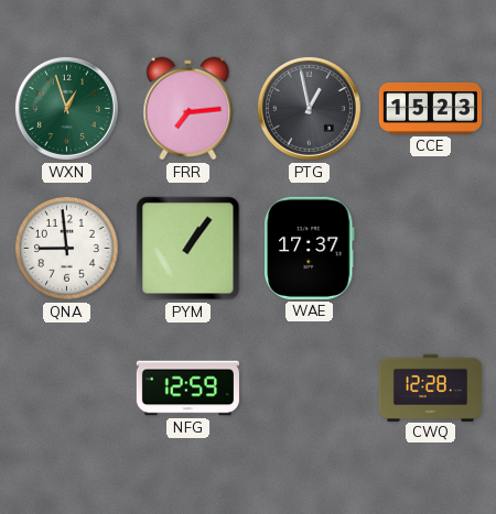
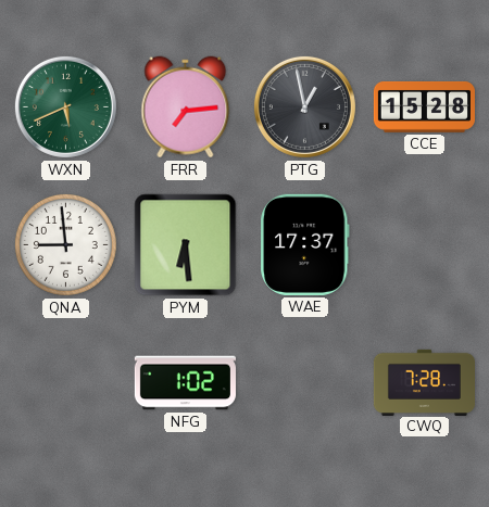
WXN: 12:57 -> 5:41
CCE: 15:23 -> 15:28
PYM: 1:06 -> 6:29
NFG: 12:59 -> 1:02
CWQ: 12:28 -> 7:28
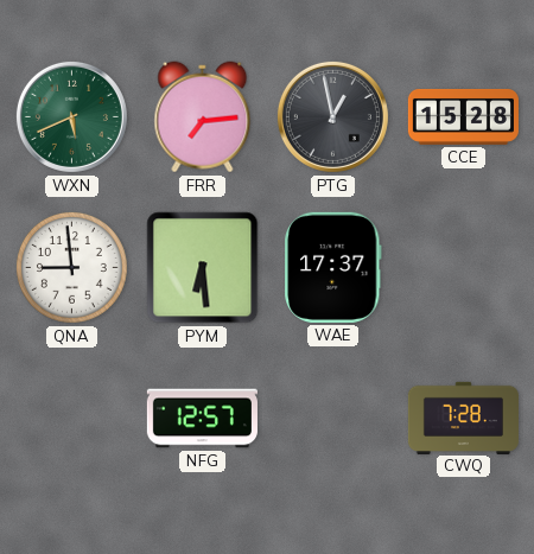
NFG: 1:02 -> 12:57
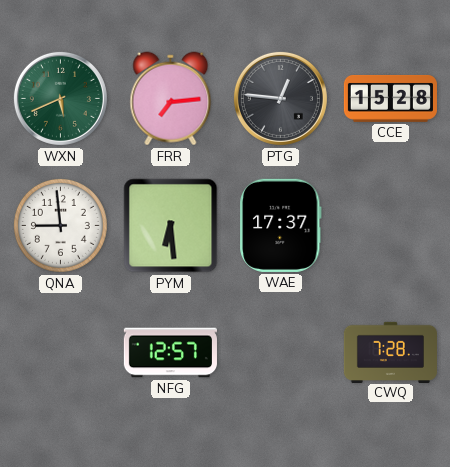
PTG: 12:58 -> 12:46
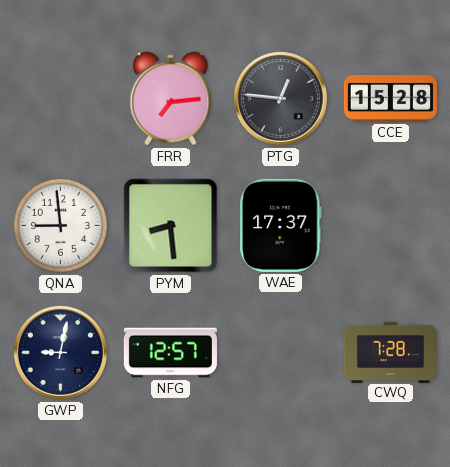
WXN: 5:41 -> none
PYM: 6:29 -> 8:29
GWP: none -> 9:02
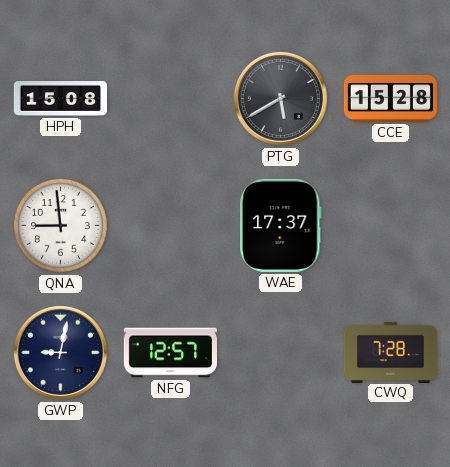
HPH: none -> 15:08
FRR: 7:14 -> none
PTG: 12:46 -> 5:40
PYM: 8:29 -> none
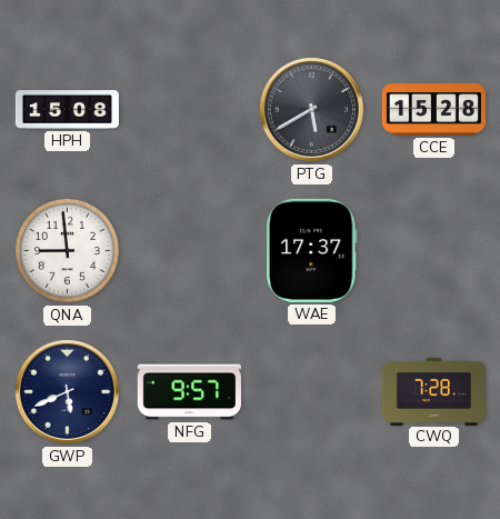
GWP: 9:02 -> 5:41
NFG: 12:57 -> 9:57
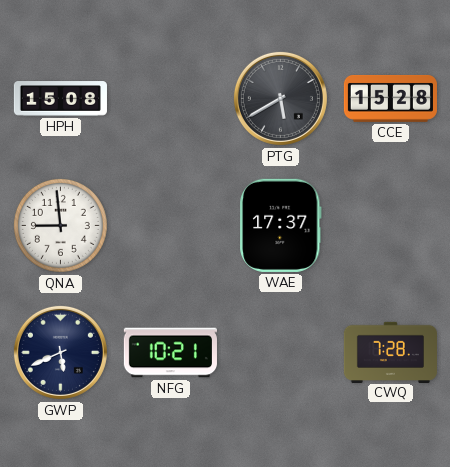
NFG: 9:57 -> 10:21
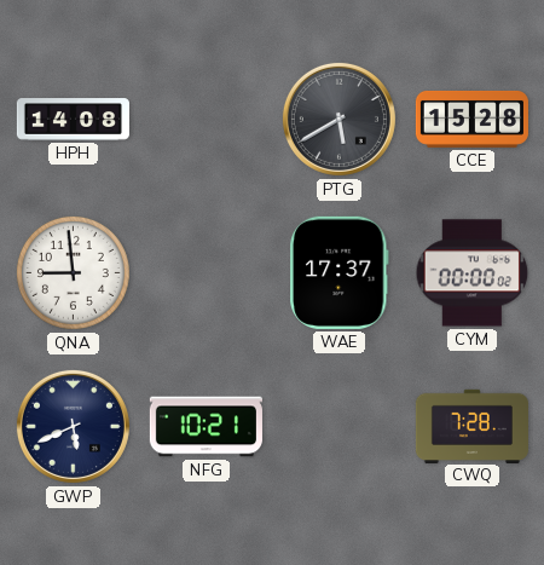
HPH: 15:08 -> 14:08
CYM: none -> 00:00
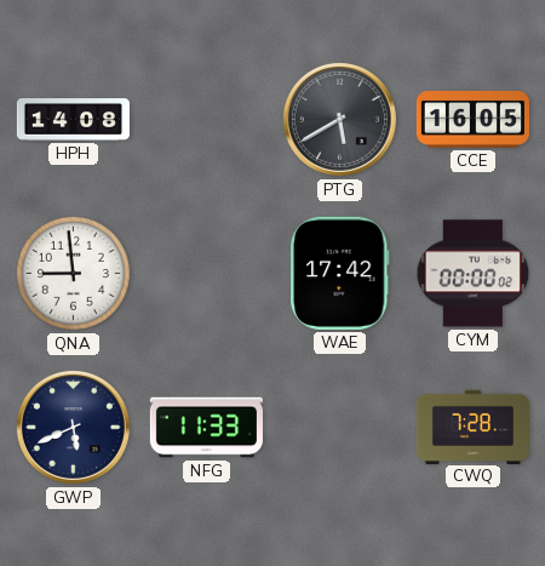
CCE: 15:28 -> 16:05
WAE: 17:37 -> 17:42
NFG: 10:21 -> 11:33
